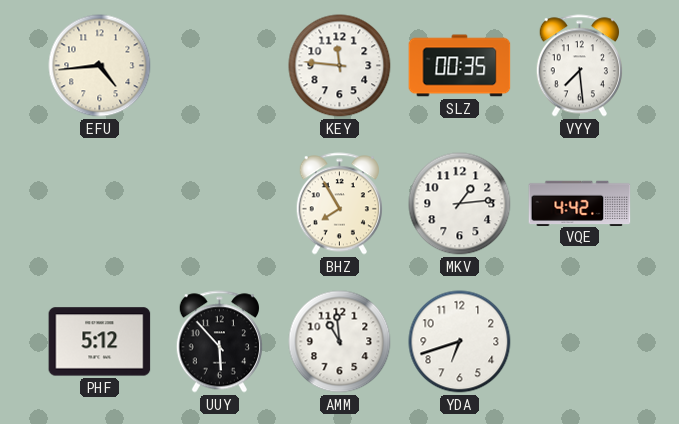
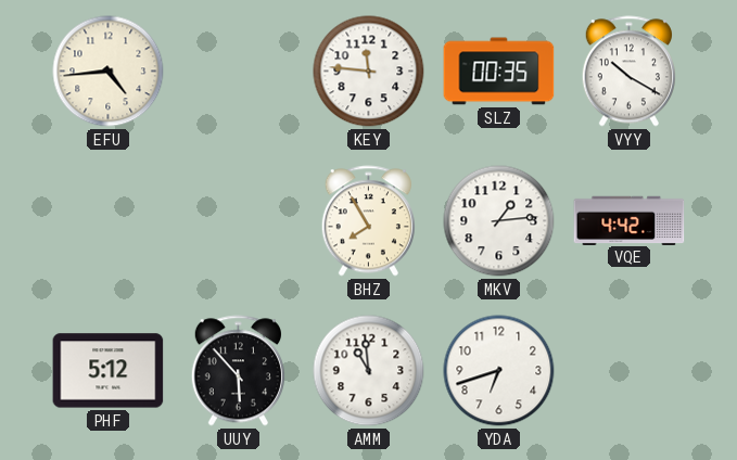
VYY: 7:29 -> 10:20
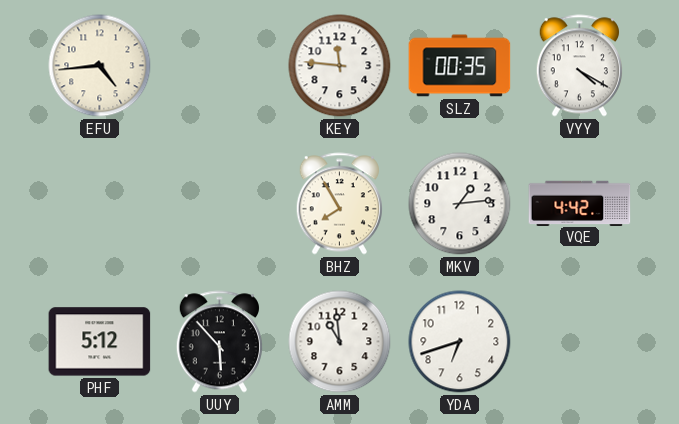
VYY: 10:20 -> 4:20
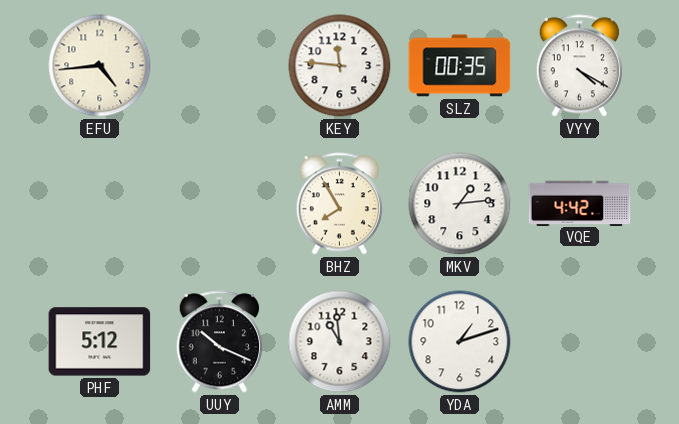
UUY: 5:53 -> 10:19
YDA: 6:42 -> 1:12
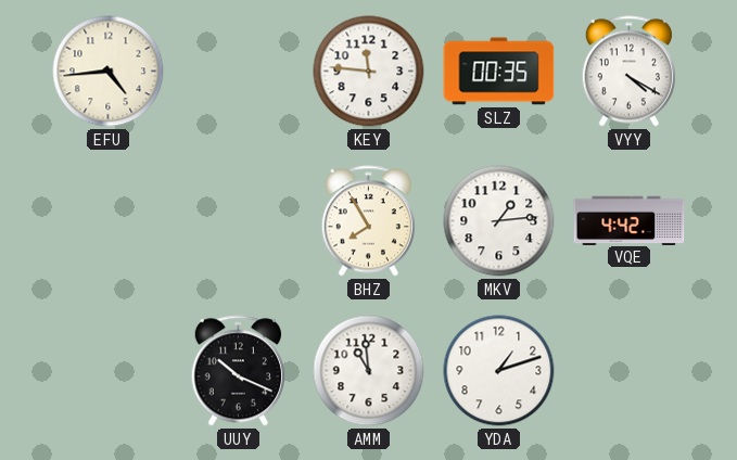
PHF: 5:12 -> none
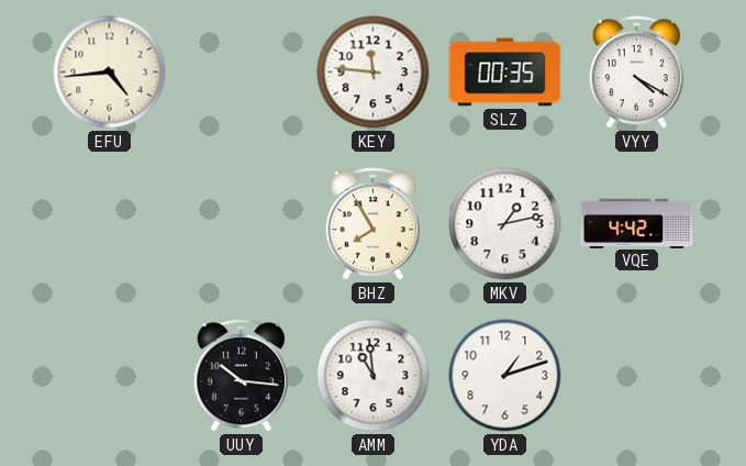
MKV: 1:14 -> 1:13
UUY: 10:19 -> 10:16
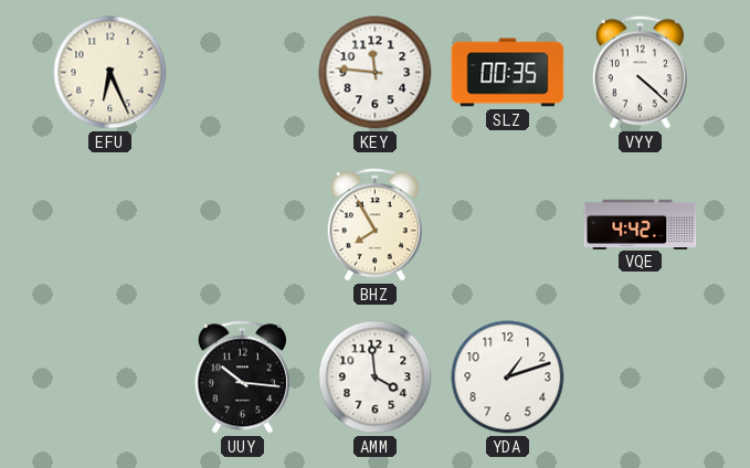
EFU: 4:44 -> 6:26
VYY: 4:20 -> 4:22
MKV: 1:13 -> none
AMM: 10:59 -> 3:59
